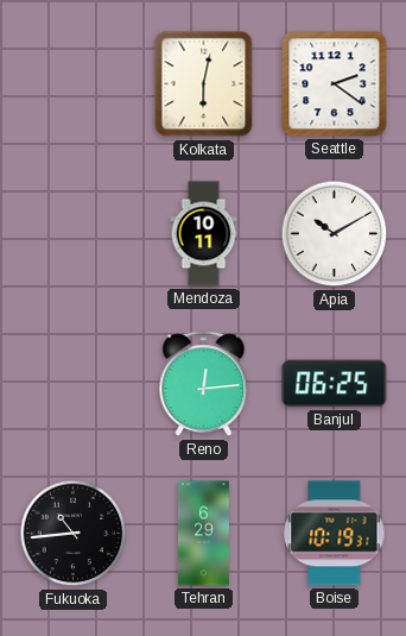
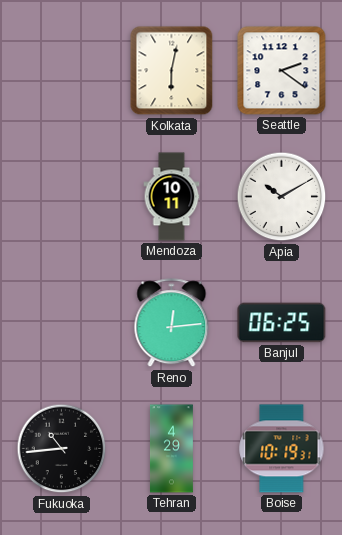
Tehran: 6:29 -> 4:29
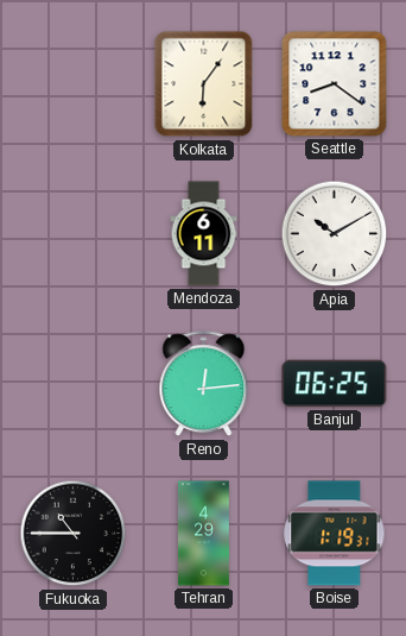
Kolkata: 6:02 -> 6:06
Seattle: 2:21 -> 8:21
Mendoza: 10:11 -> 6:11
Fukuoka: 10:44 -> 10:45
Boise: 10:19 -> 1:19
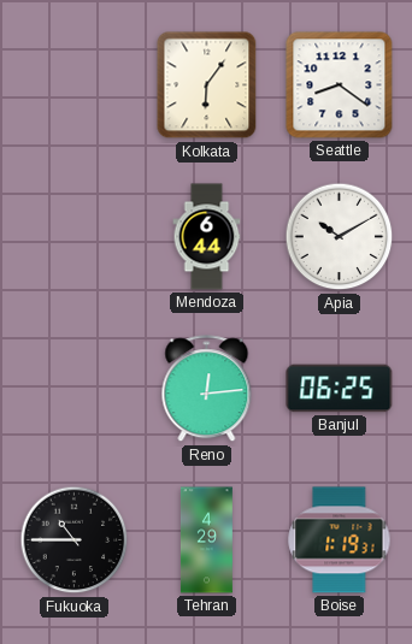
Mendoza: 6:11 -> 6:44
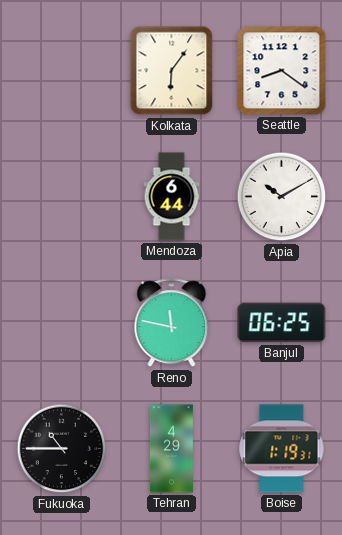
Reno: 12:14 -> 11:47
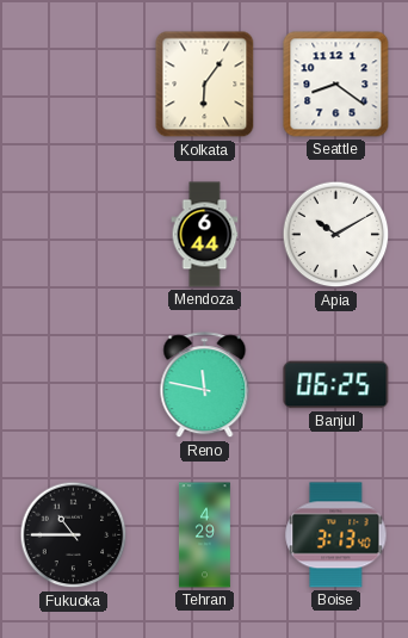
Boise: 1:19 -> 3:13
